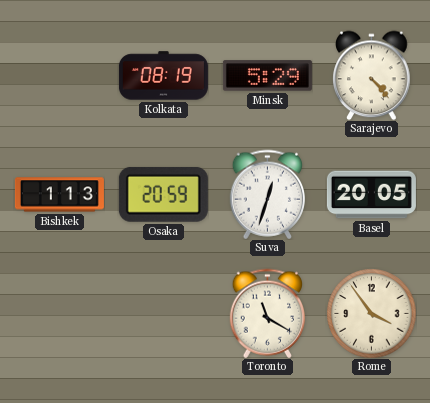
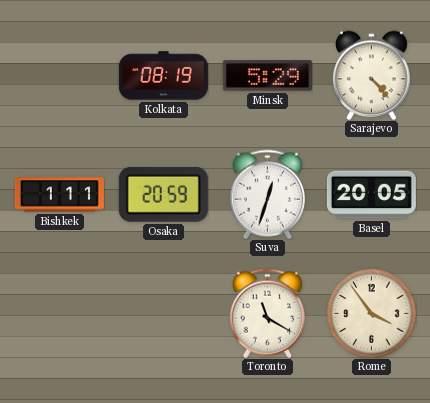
Bishkek: 1:13 -> 1:11
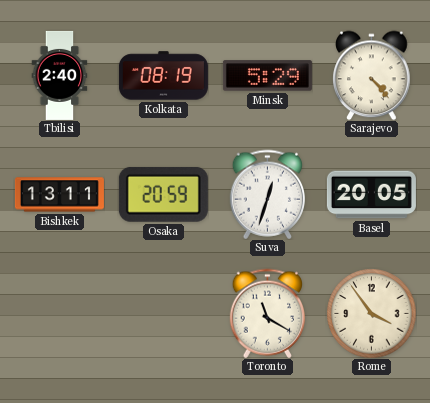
Tbilisi: none -> 2:40
Bishkek: 1:11 -> 13:11
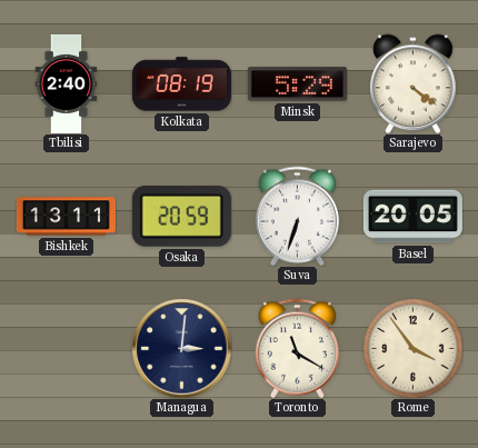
Sarajevo: 4:23 -> 4:21
Suva: 12:33 -> 6:33
Managua: none -> 3:01
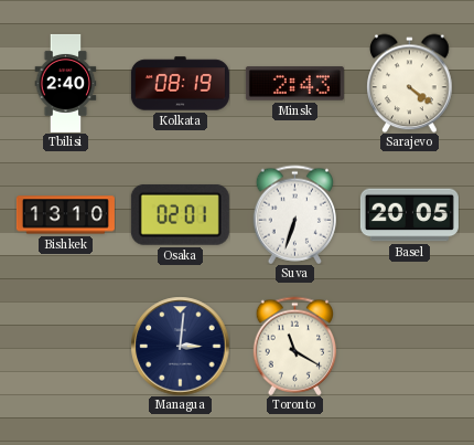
Minsk: 5:29 -> 2:43
Bishkek: 13:11 -> 13:10
Osaka: 20:59 -> 02:01
Rome: 3:54 -> none
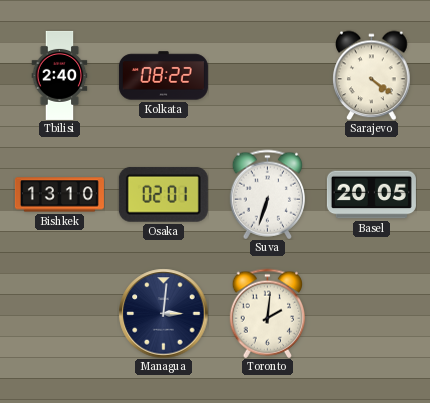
Kolkata: 08:19 -> 08:22
Minsk: 2:43 -> none
Toronto: 11:20 -> 2:01
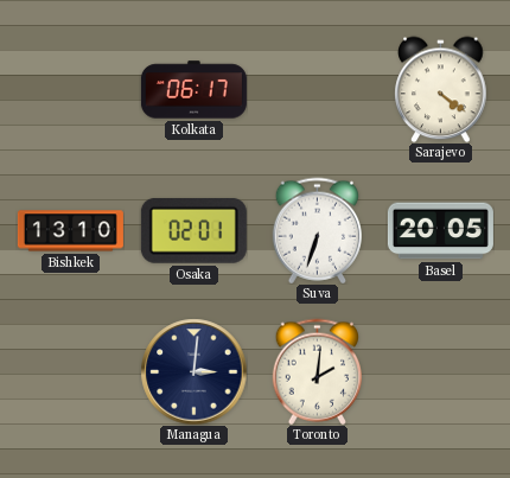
Tbilisi: 2:40 -> none
Kolkata: 08:22 -> 06:17
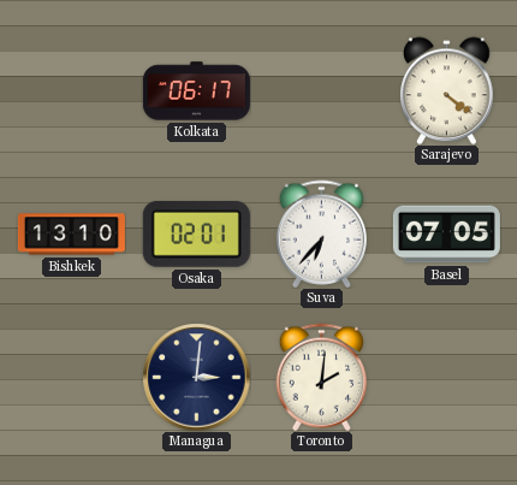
Suva: 6:33 -> 6:37
Basel: 20:05 -> 07:05
